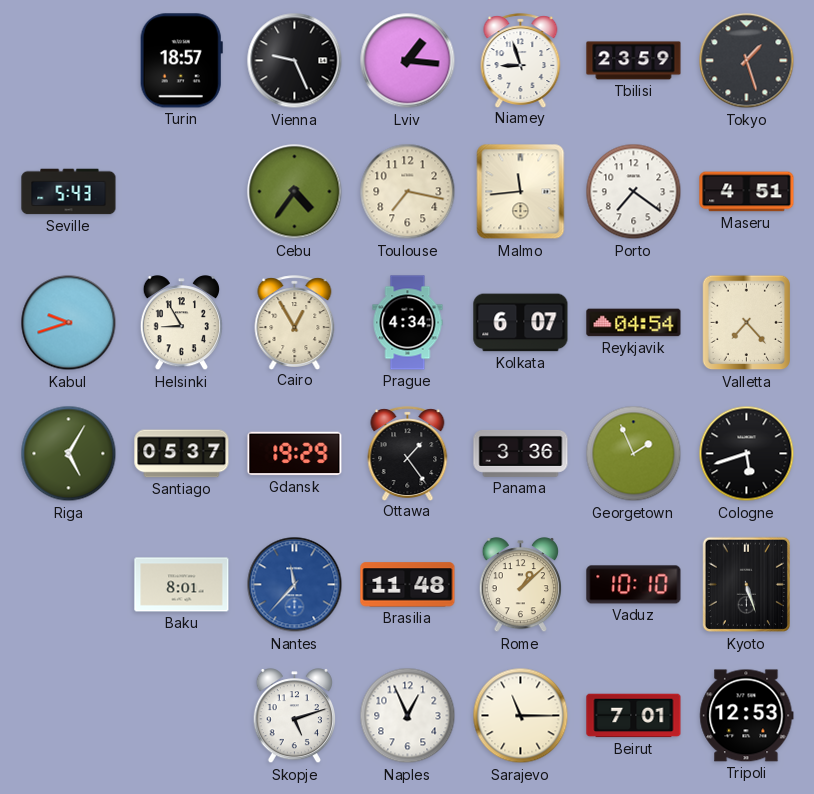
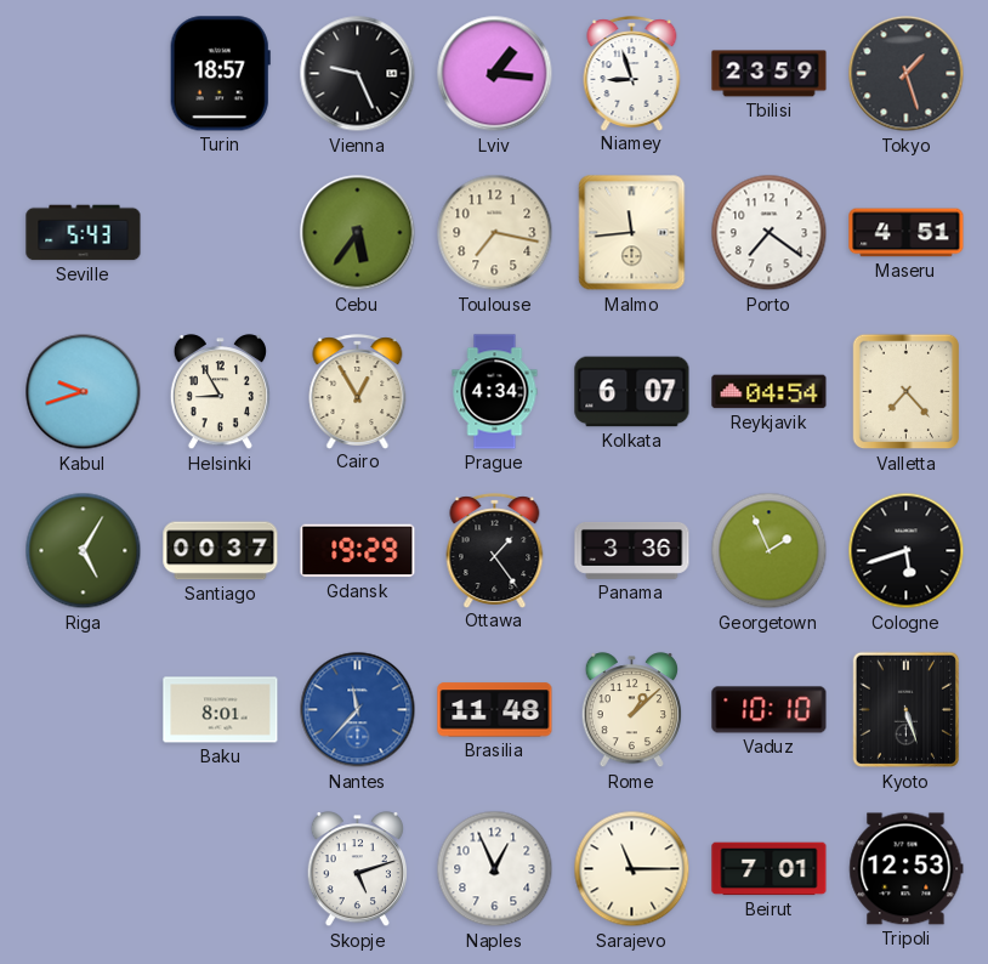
Cebu: 4:36 -> 5:36
Santiago: 05:37 -> 00:37
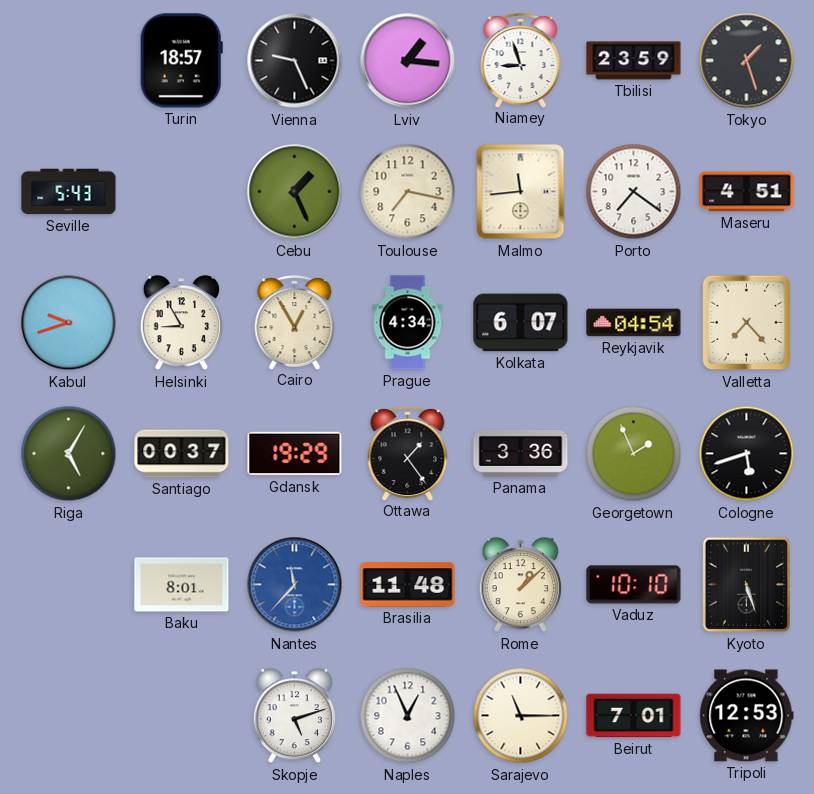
Cebu: 5:36 -> 1:26
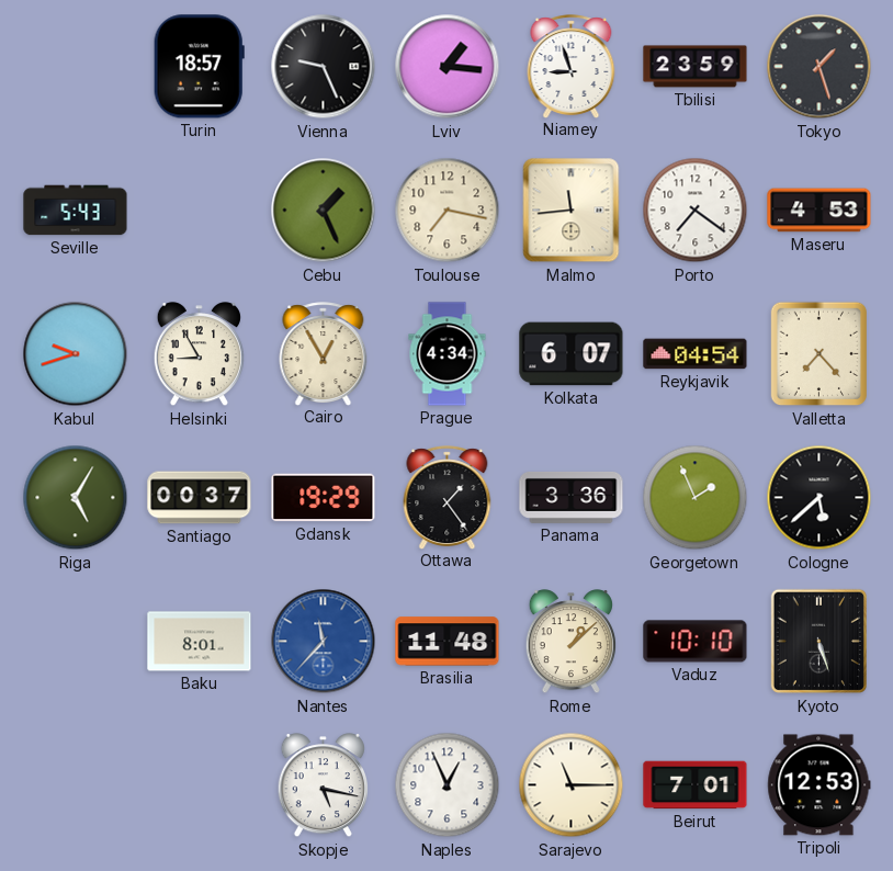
Maseru: 4:51 -> 4:53
Cologne: 5:42 -> 5:38
Skopje: 5:12 -> 5:17
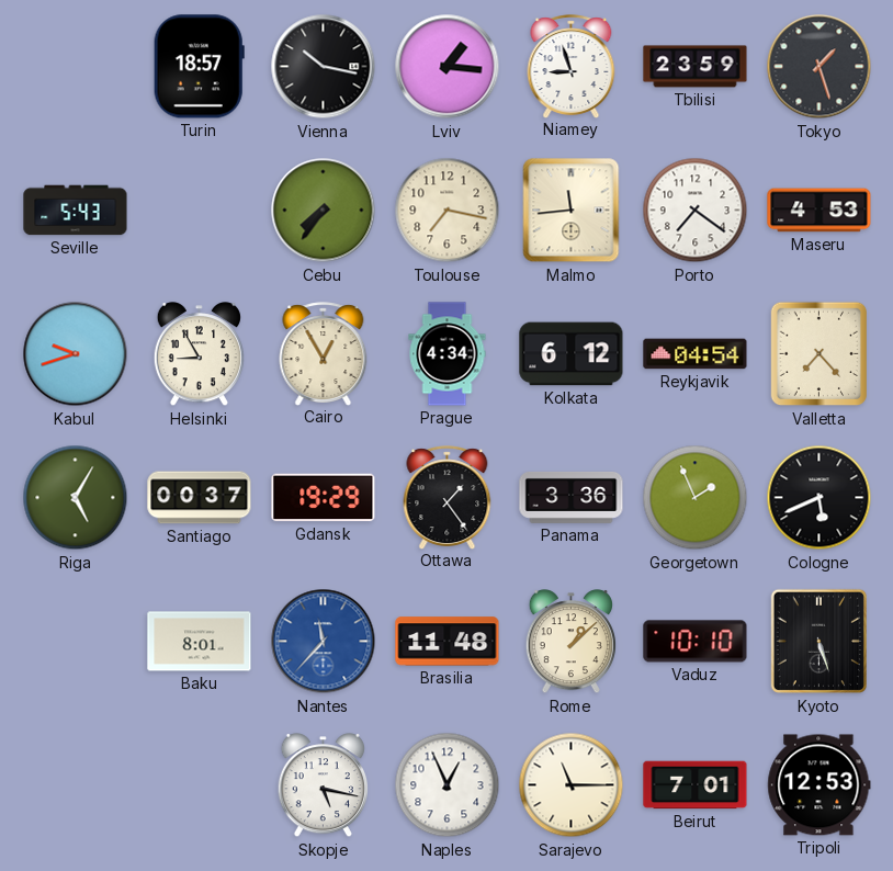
Vienna: 9:26 -> 10:17
Cebu: 1:26 -> 7:36
Kolkata: 6:07 -> 6:12
Cologne: 5:38 -> 5:41
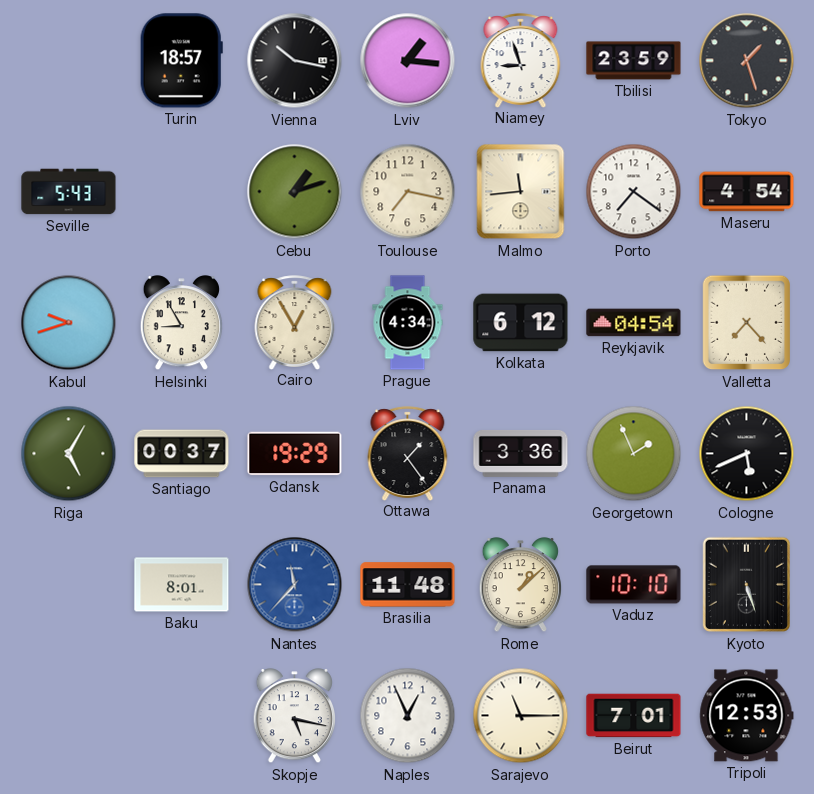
Cebu: 7:36 -> 1:12
Maseru: 4:53 -> 4:54
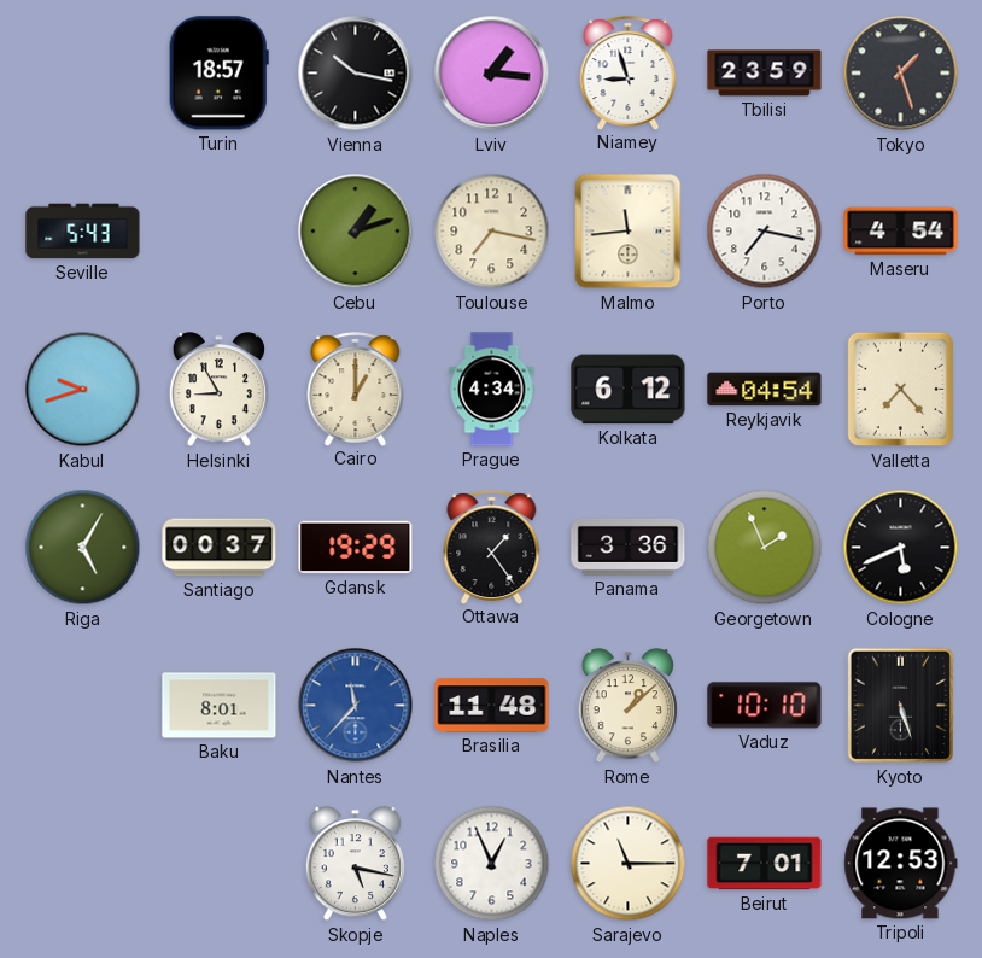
Porto: 7:21 -> 7:17
Cairo: 12:55 -> 1:00
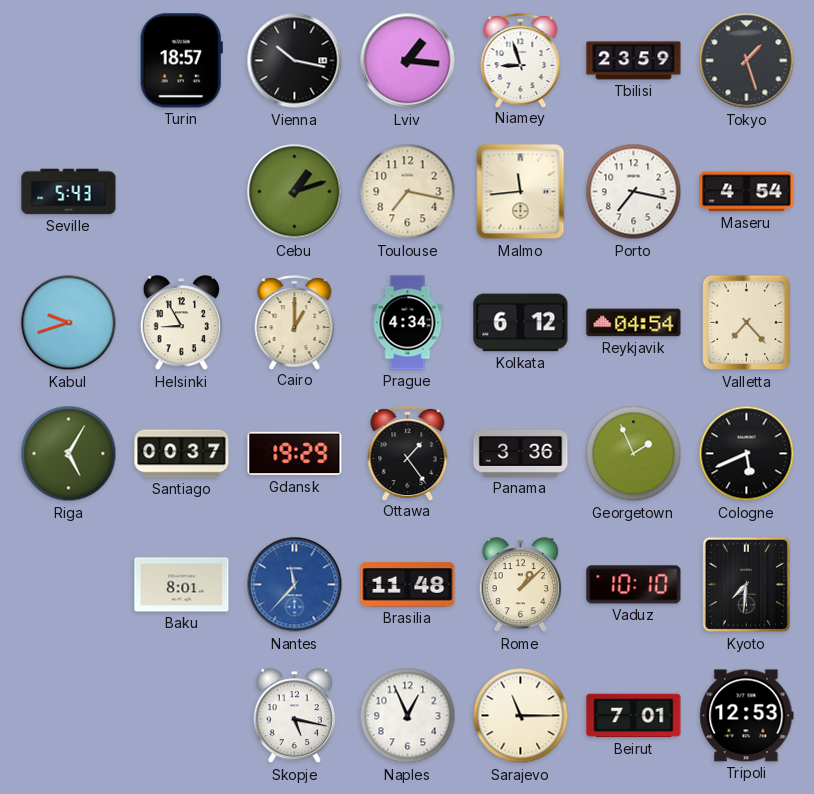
Kyoto: 5:27 -> 7:31
